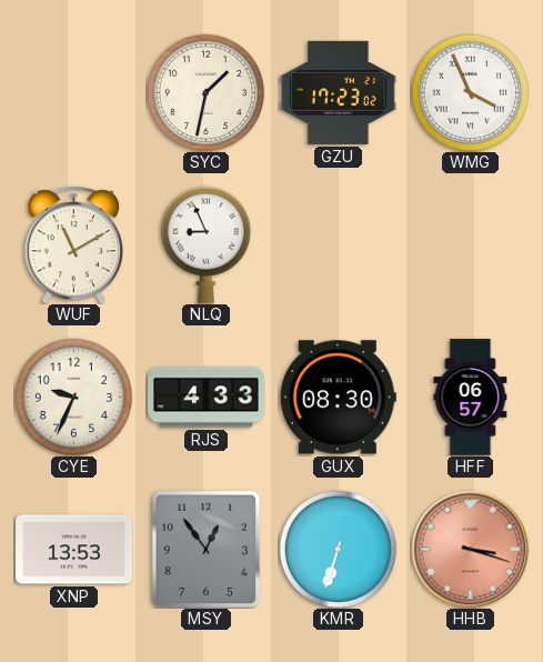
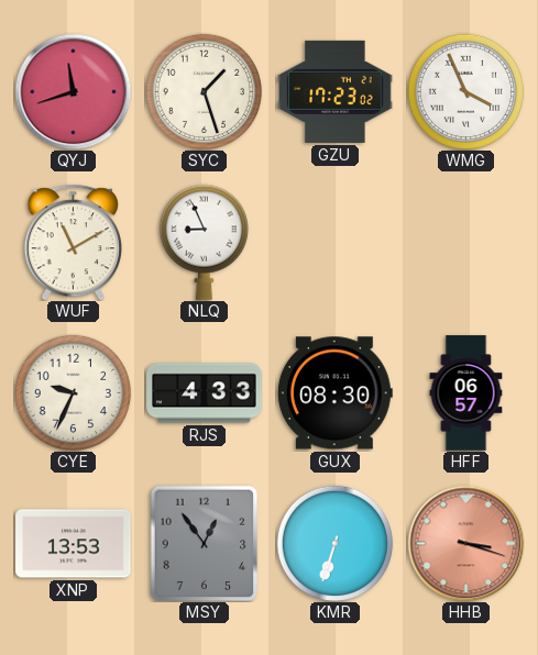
QYJ: none -> 11:42
SYC: 1:32 -> 1:27
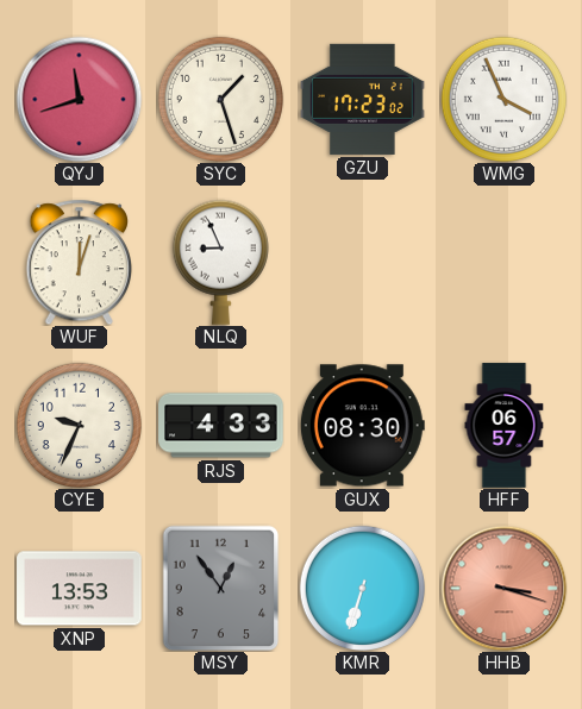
WUF: 11:10 -> 12:03
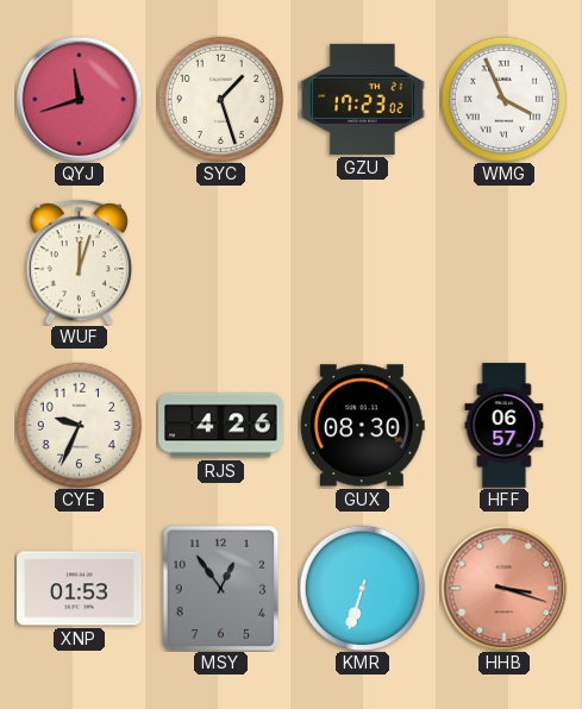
NLQ: 8:56 -> none
RJS: 4:33 -> 4:26
XNP: 13:53 -> 01:53
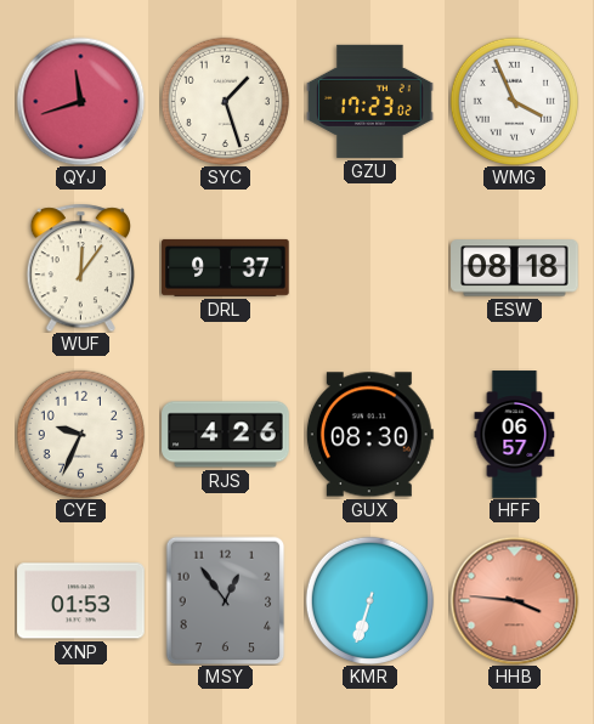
WUF: 12:03 -> 12:06
DRL: none -> 9:37
ESW: none -> 08:18
HHB: 3:18 -> 3:46
